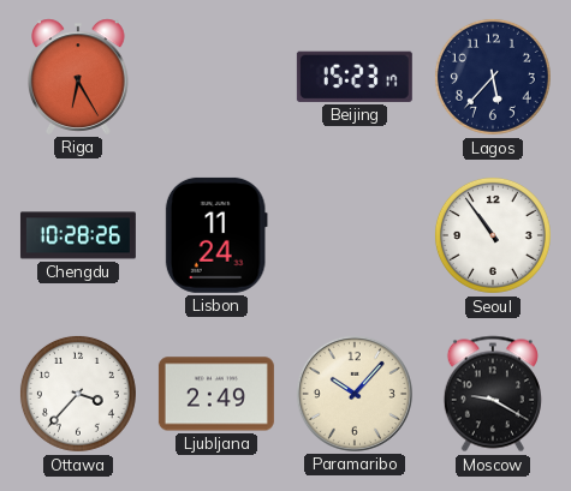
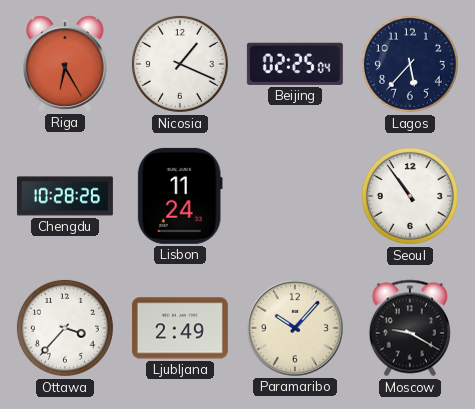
Nicosia: none -> 1:19
Beijing: 15:23 -> 02:25
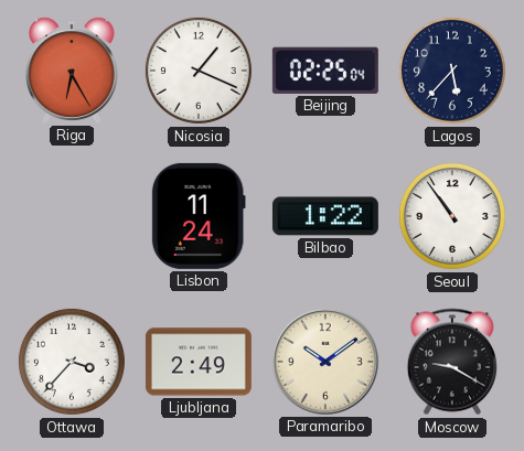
Chengdu: 10:28 -> none
Bilbao: none -> 1:22
Paramaribo: 10:07 -> 10:09
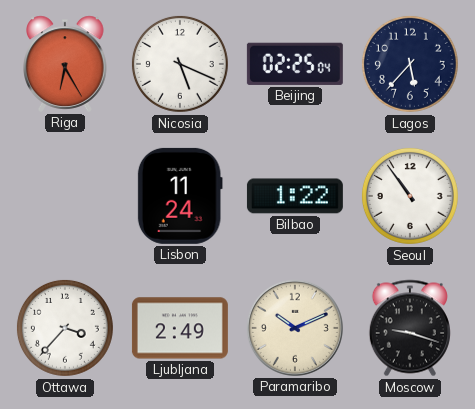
Nicosia: 1:19 -> 5:19
Paramaribo: 10:09 -> 10:11
Moscow: 9:20 -> 9:18
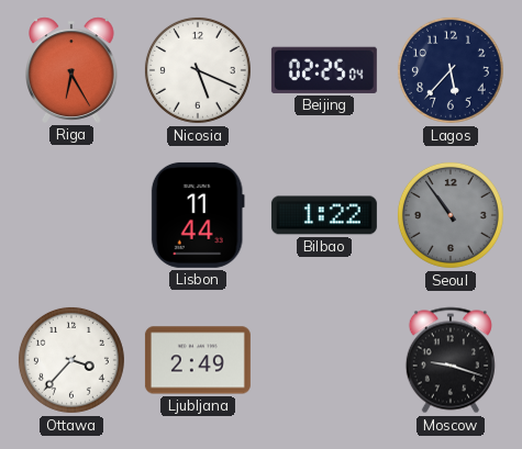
Lisbon: 11:24 -> 11:44
Seoul dial: white -> grey
Paramaribo: 10:11 -> none
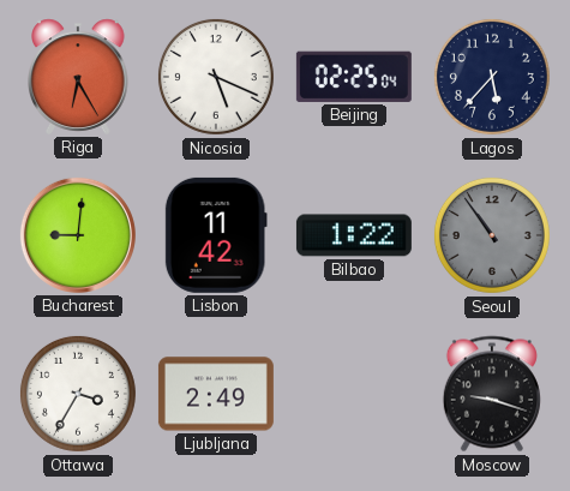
Bucharest: none -> 9:01
Lisbon: 11:44 -> 11:42
Ottawa: 3:37 -> 3:35
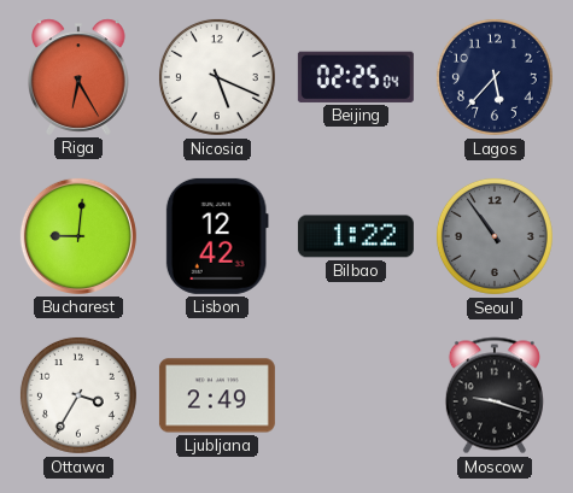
Lisbon: 11:42 -> 12:42
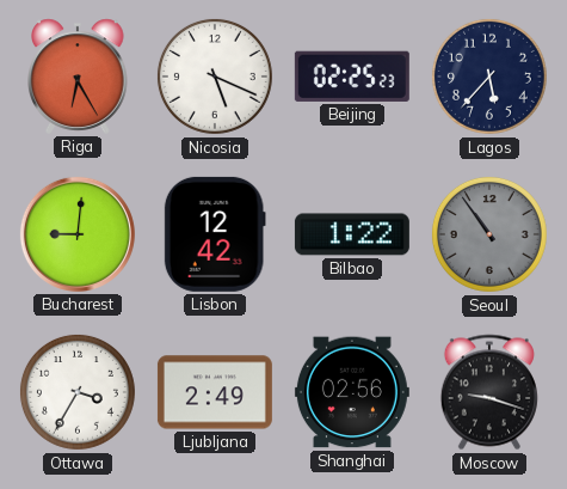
Beijing: 02:25:04 -> 02:25:23
Shanghai: none -> 02:56
